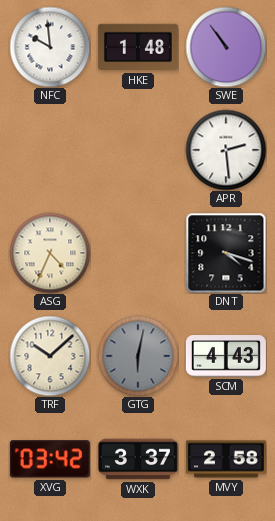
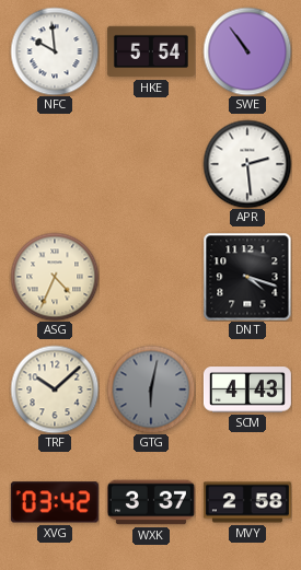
HKE: 1:48 -> 5:54
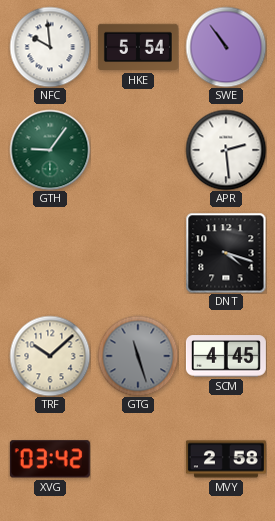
GTH: none -> 9:06
ASG: 4:34 -> none
GTG: 6:02 -> 11:27
SCM: 4:43 -> 4:45
WXK: 3:37 -> none
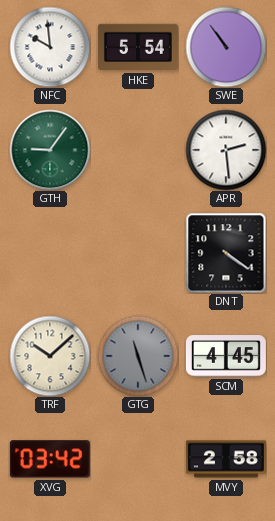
DNT: 4:18 -> 4:21
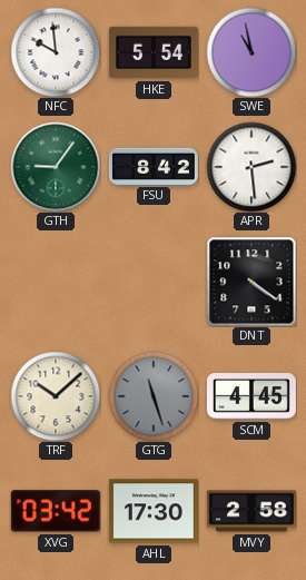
SWE: 10:54 -> 10:58
FSU: none -> 8:42
AHL: none -> 17:30
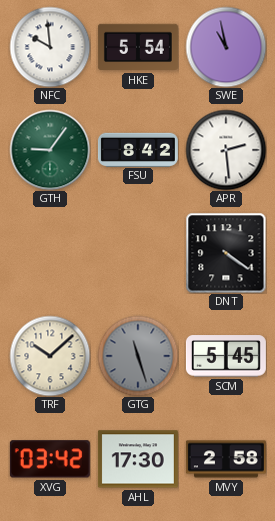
SCM: 4:45 -> 5:45
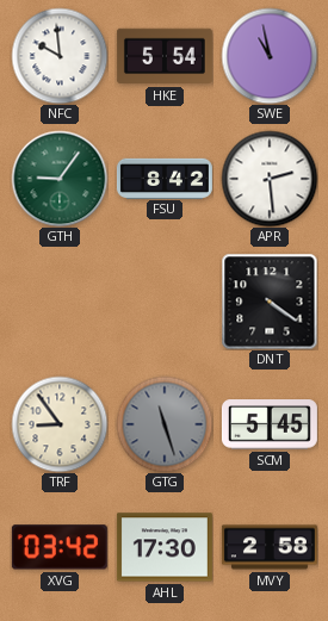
TRF: 10:08 -> 8:54
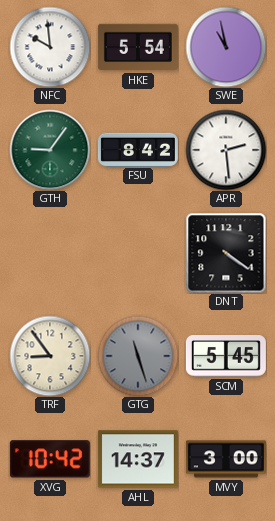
XVG: 03:42 -> 10:42
AHL: 17:30 -> 14:37
MVY: 2:58 -> 3:00
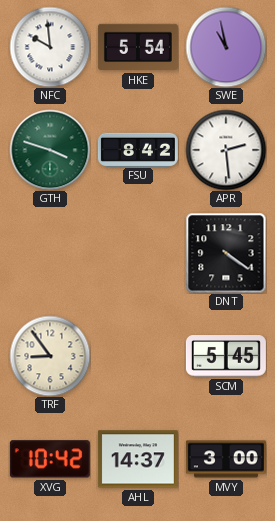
GTH: 9:06 -> 3:48
GTG: 11:27 -> none
